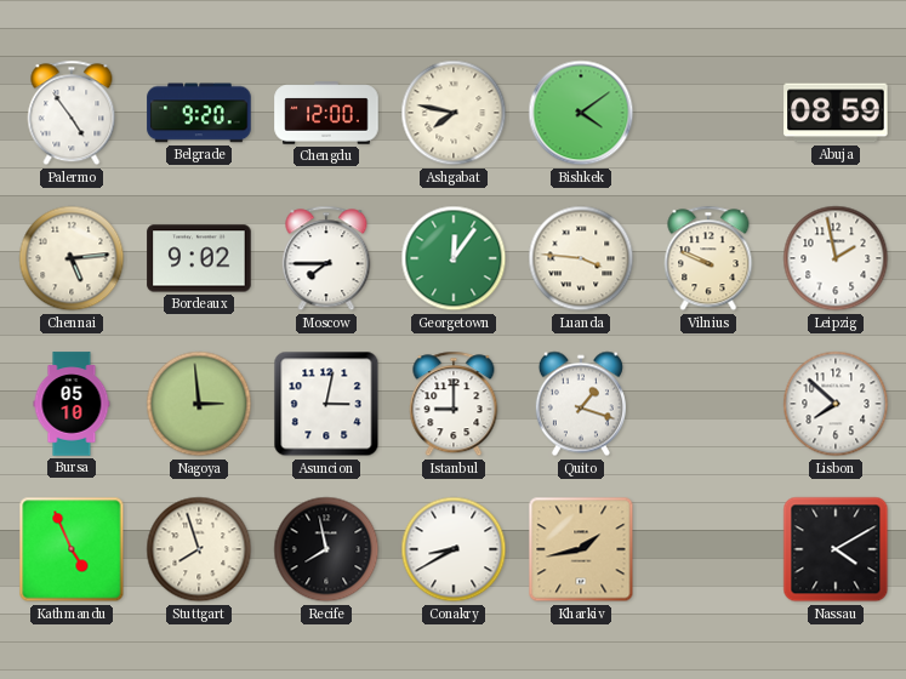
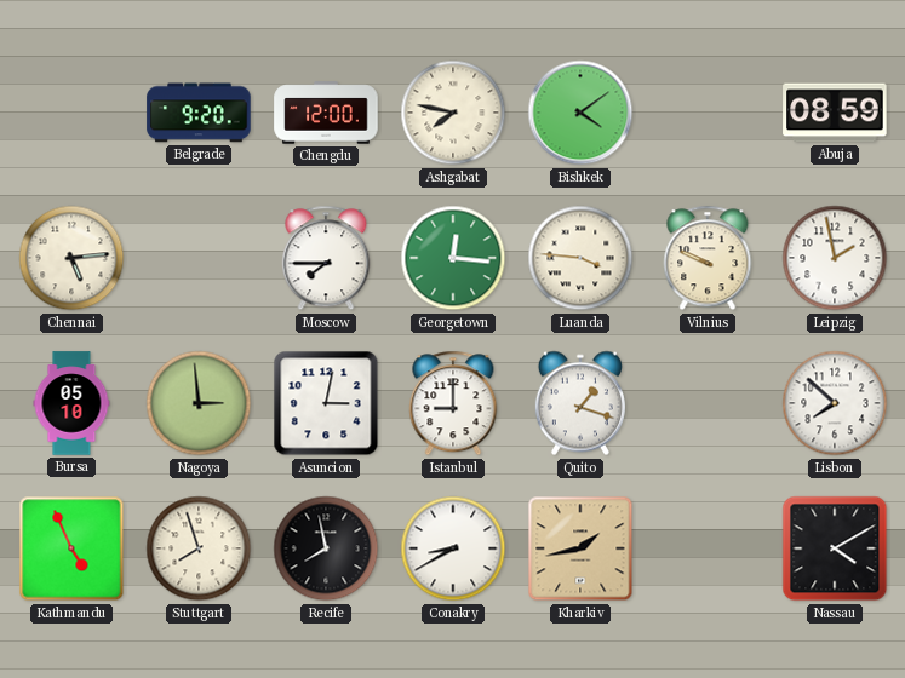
Palermo: 4:54 -> none
Bordeaux: 9:02 -> none
Georgetown: 12:06 -> 12:16
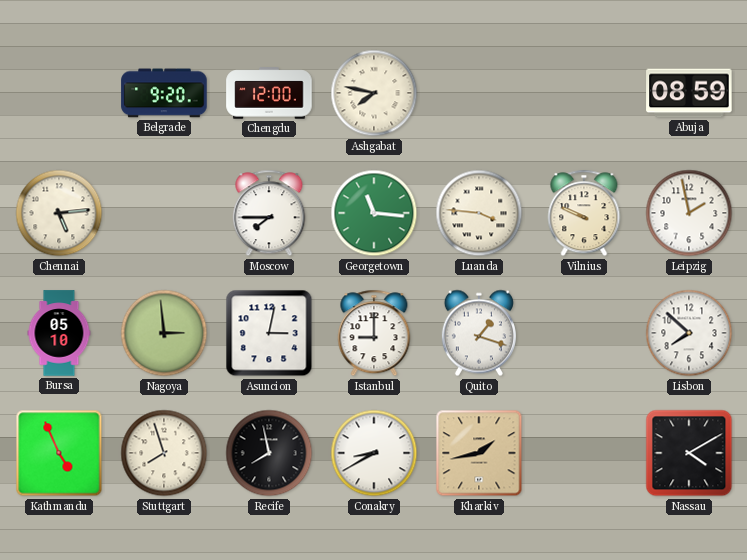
Bishkek: 4:09 -> none
Georgetown: 12:16 -> 11:16
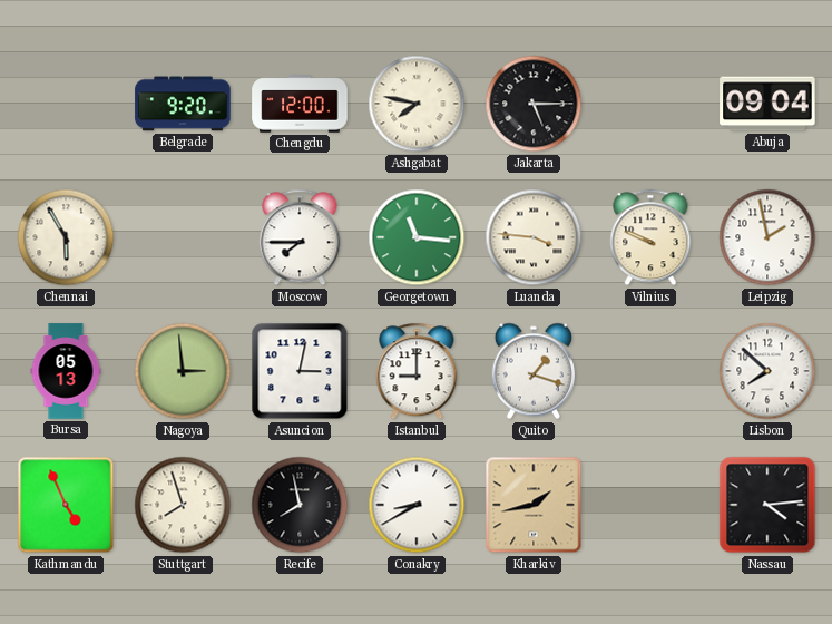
Jakarta: none -> 5:15
Abuja: 08:59 -> 09:04
Chennai: 5:14 -> 5:55
Bursa: 05:10 -> 05:13
Nassau: 4:10 -> 4:14
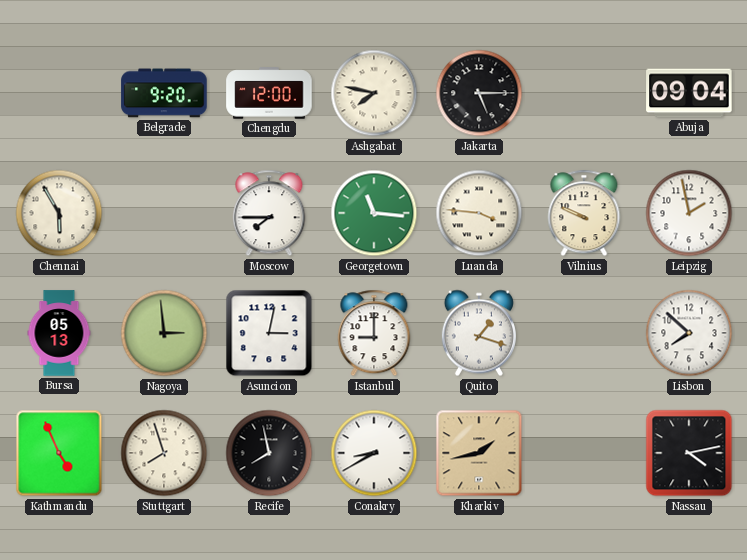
Nassau: 4:14 -> 4:13
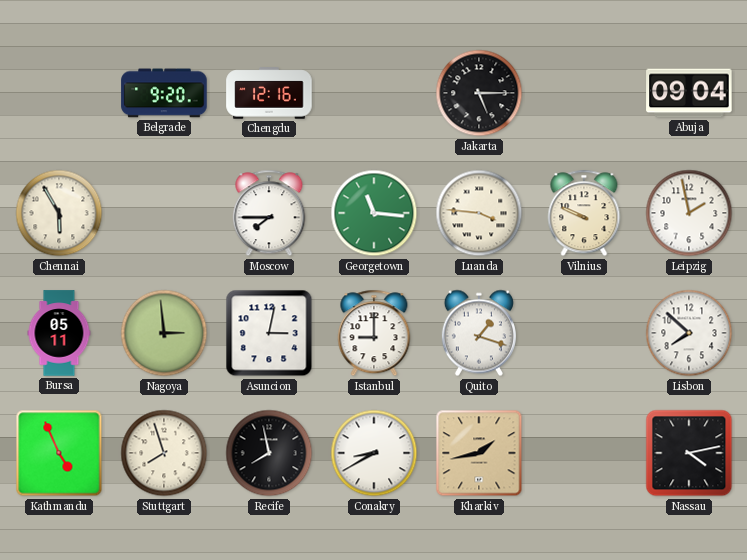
Chengdu: 12:00 -> 12:16
Ashgabat: 7:47 -> none
Bursa: 05:13 -> 05:11
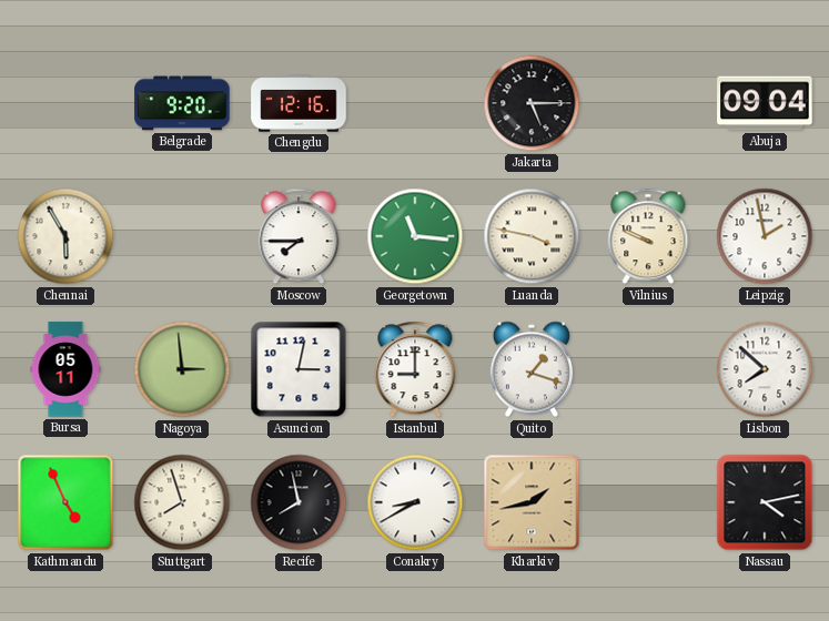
Luanda: 3:46 -> 3:47
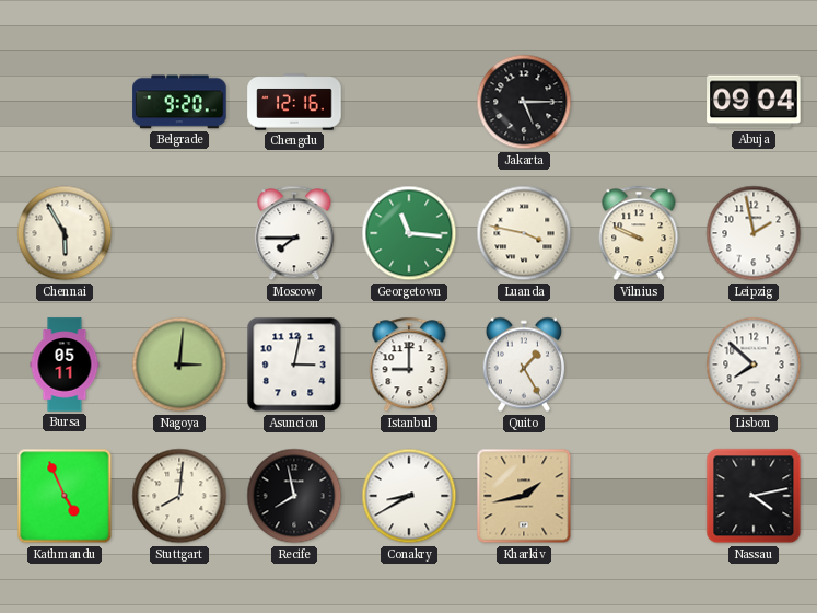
Nagoya: 2:59 -> 3:01
Quito: 1:18 -> 1:25
Stuttgart: 7:57 -> 8:01
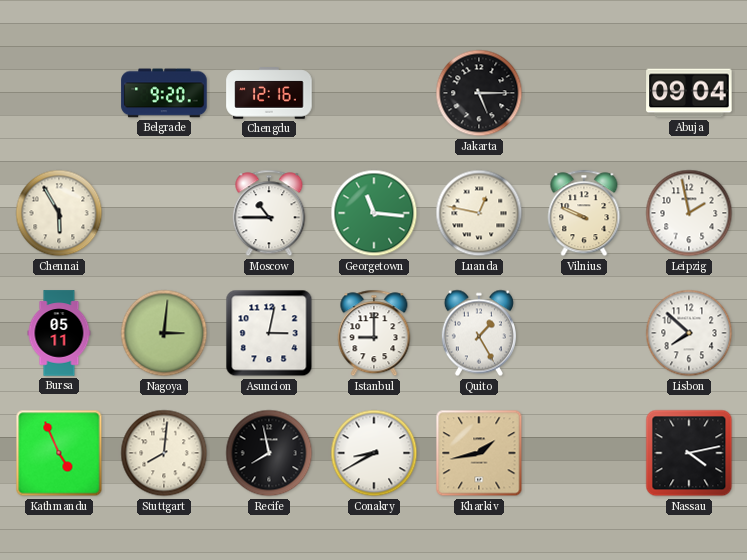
Moscow: 7:45 -> 10:45
Luanda: 3:47 -> 12:47
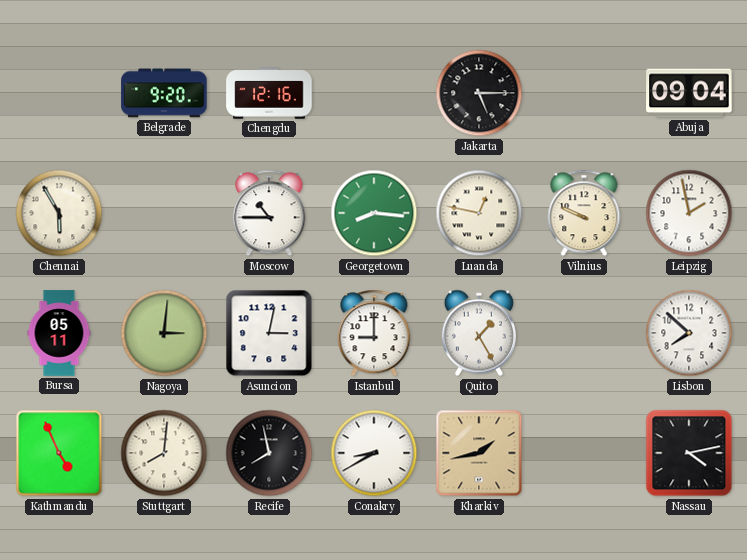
Georgetown: 11:16 -> 8:16
